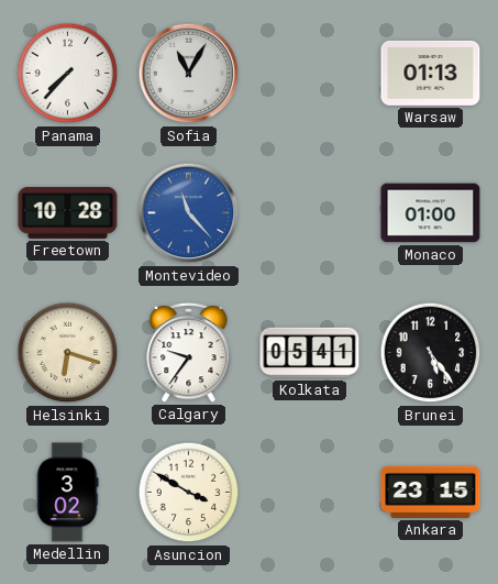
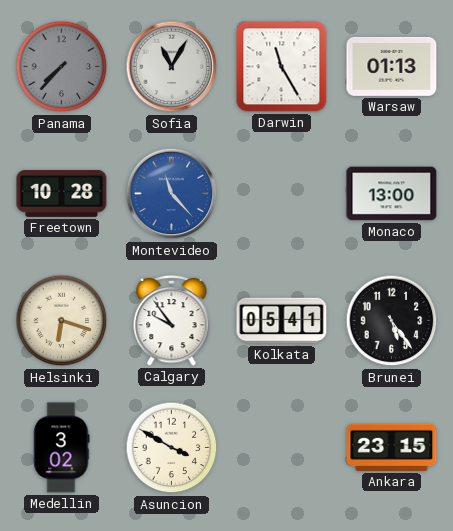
Panama dial: white -> grey
Darwin: none -> 11:25
Monaco: 01:00 -> 13:00
Calgary: 9:36 -> 9:54
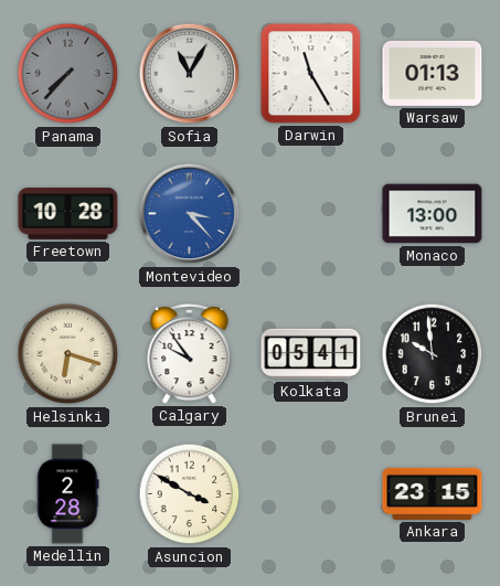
Montevideo: 11:23 -> 3:23
Brunei: 5:24 -> 9:59
Medellin: 3:02 -> 2:28
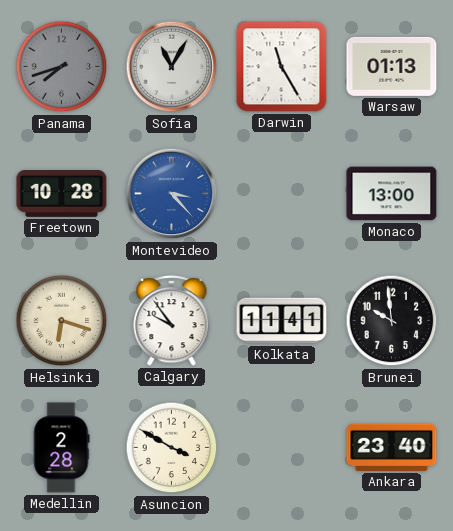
Panama: 7:37 -> 7:42
Kolkata: 05:41 -> 11:41
Ankara: 23:15 -> 23:40
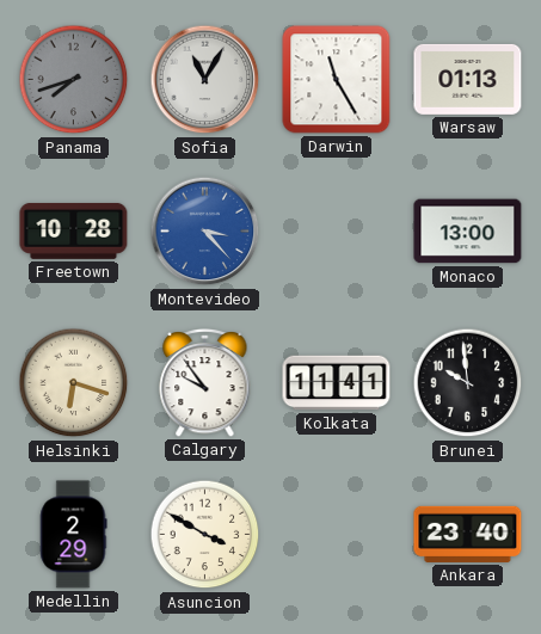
Medellin: 2:28 -> 2:29
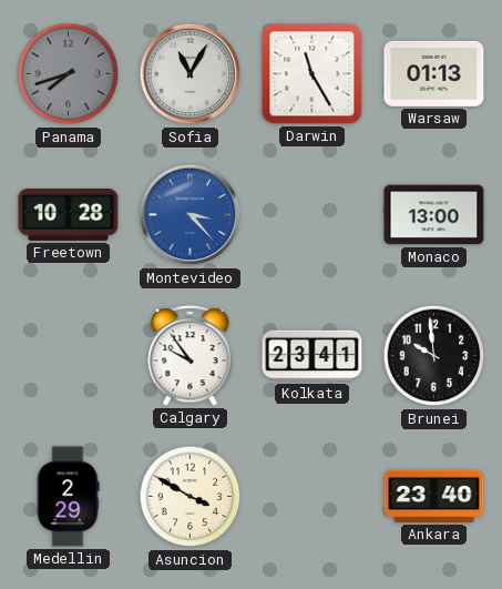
Helsinki: 6:18 -> none
Kolkata: 11:41 -> 23:41
